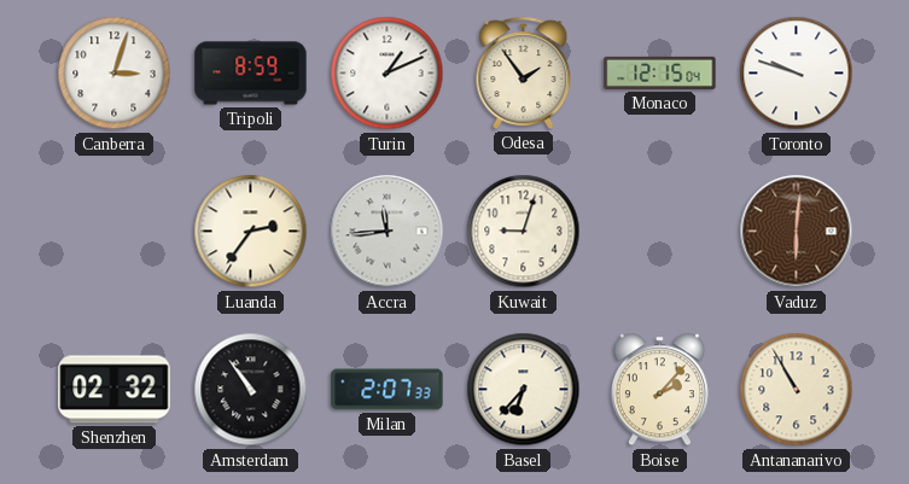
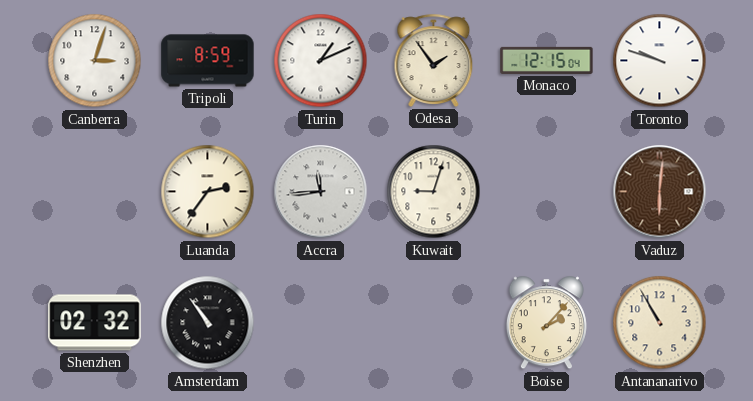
Milan: 2:07 -> none
Basel: 6:37 -> none
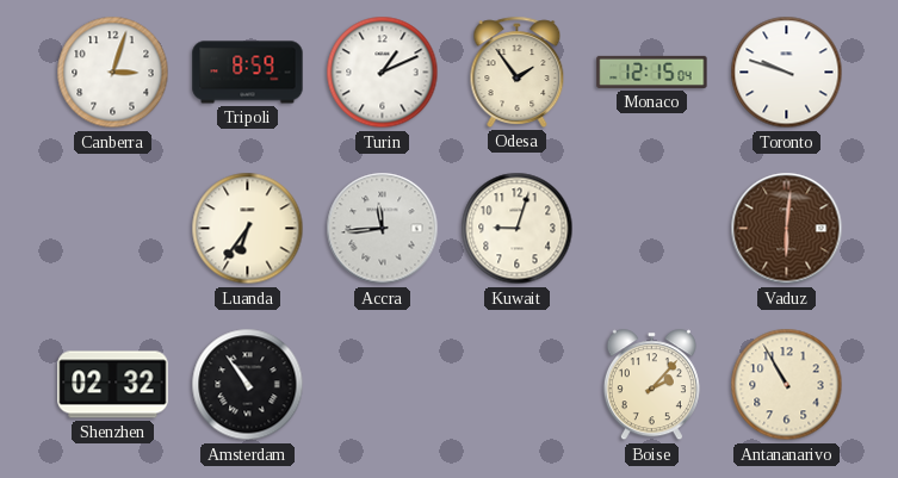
Luanda: 2:36 -> 6:36
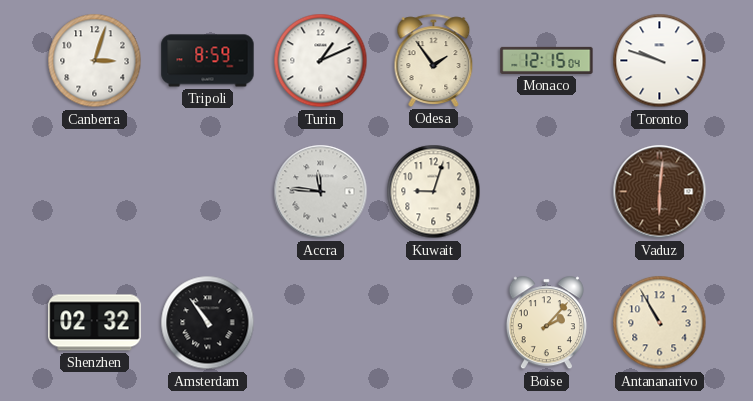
Luanda: 6:36 -> none
Accra: 11:44 -> 11:46
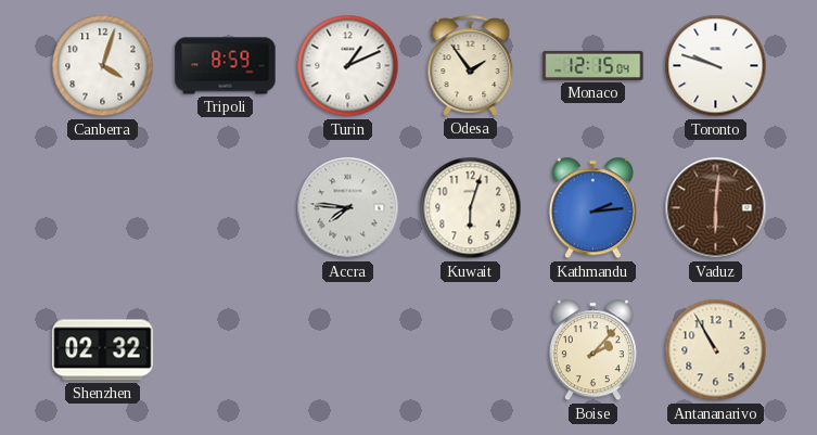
Canberra: 3:03 -> 4:03
Accra: 11:46 -> 7:46
Kuwait: 9:03 -> 6:03
Kathmandu: none -> 2:14
Amsterdam: 10:54 -> none
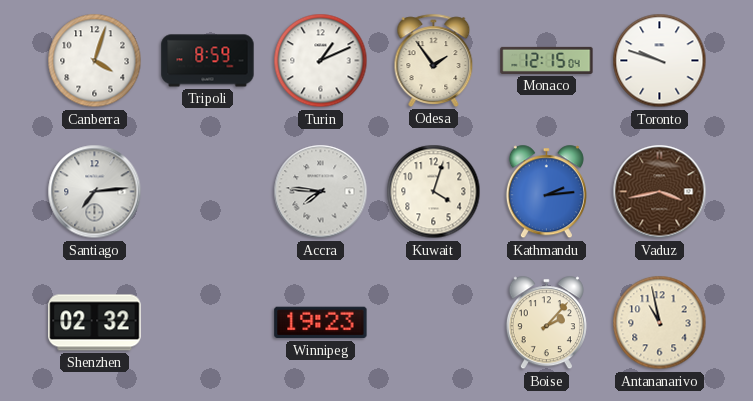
Santiago: none -> 7:14
Kuwait: 6:03 -> 4:03
Vaduz: 6:01 -> 3:43
Winnipeg: none -> 19:23
Antananarivo: 10:55 -> 10:58
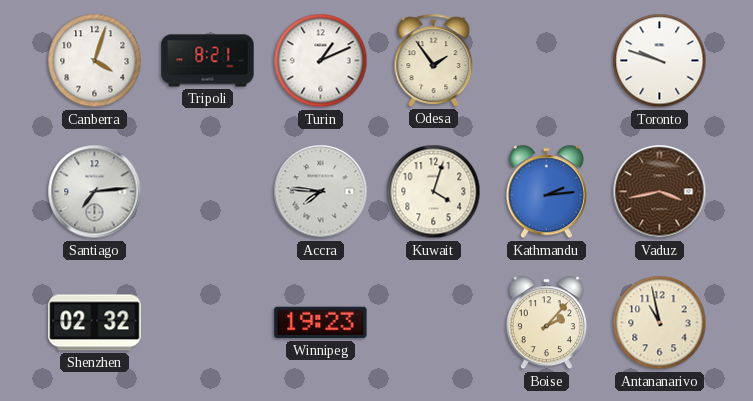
Tripoli: 8:59 -> 8:21
Monaco: 12:15 -> none
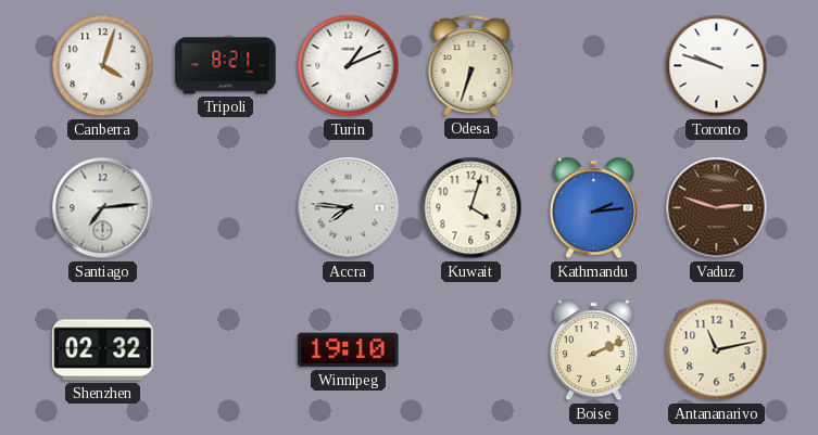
Odesa: 1:54 -> 6:33
Vaduz: 3:43 -> 2:48
Winnipeg: 19:23 -> 19:10
Boise: 2:07 -> 2:11
Antananarivo: 10:58 -> 11:13
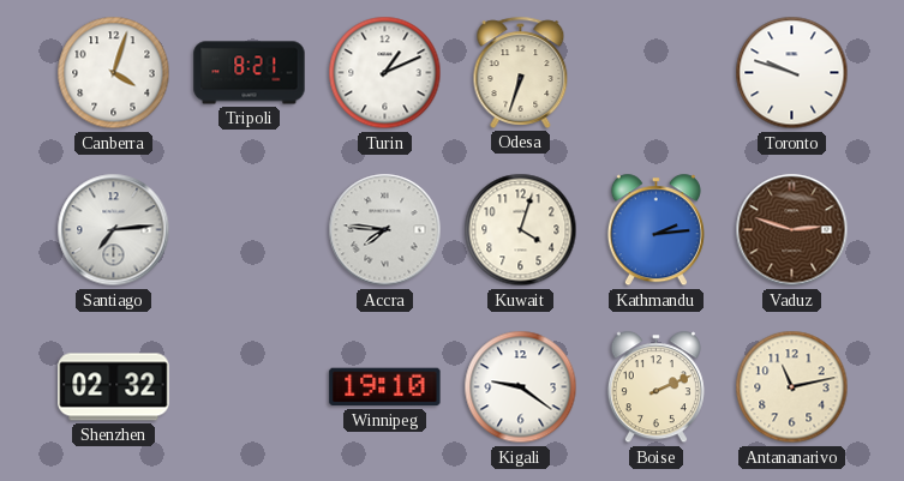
Kigali: none -> 9:21
